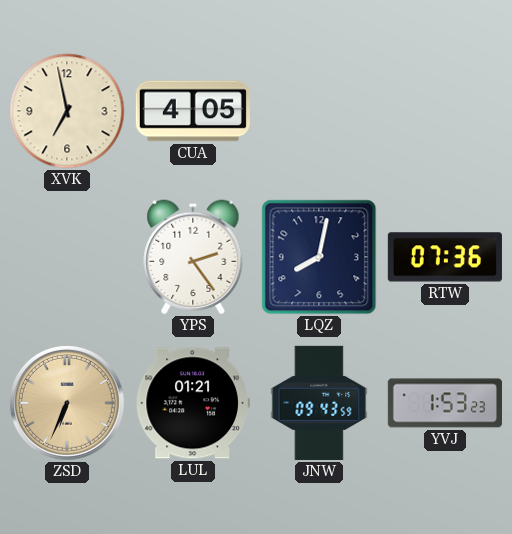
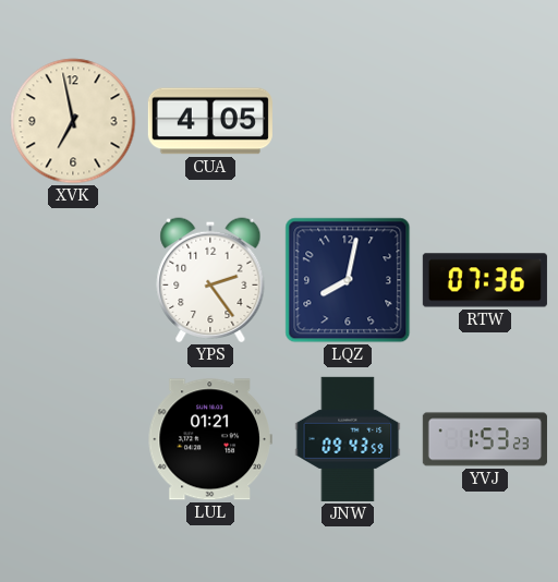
ZSD: 6:34 -> none
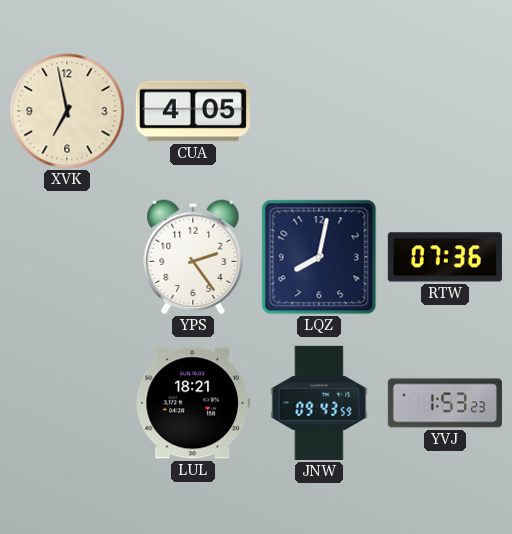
LUL: 01:21 -> 18:21
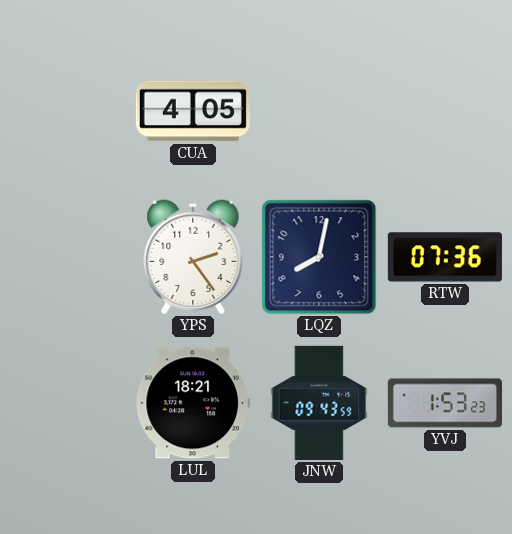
XVK: 6:58 -> none
